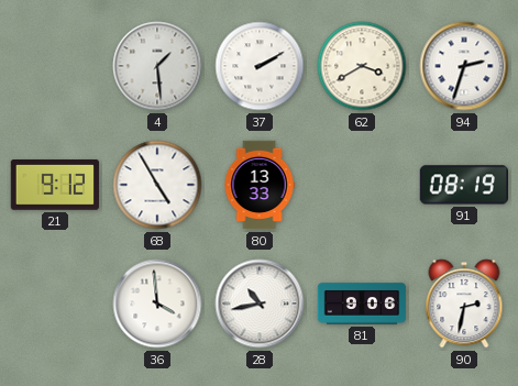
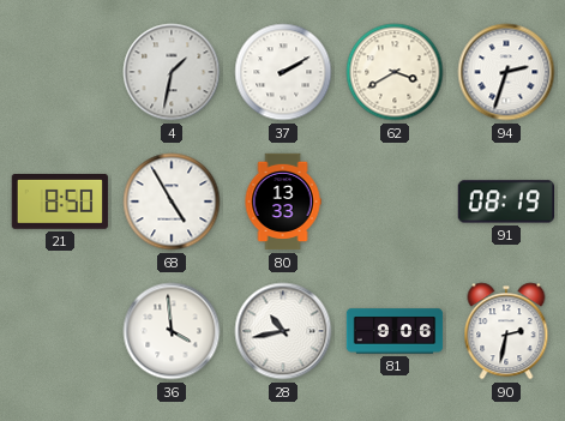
4: 1:29 -> 1:32
21: 9:12 -> 8:50
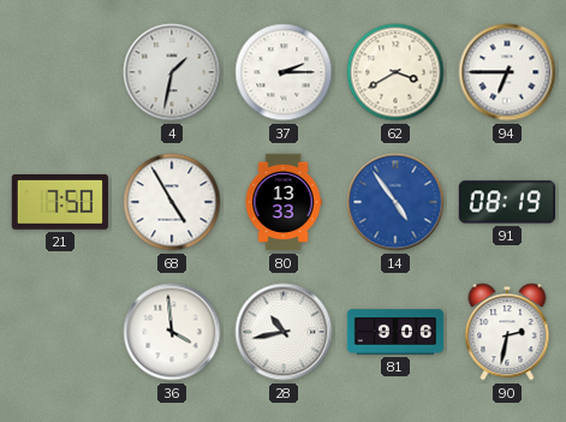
37: 2:10 -> 2:15
94: 2:33 -> 6:45
21: 8:50 -> 7:50
14: none -> 4:54
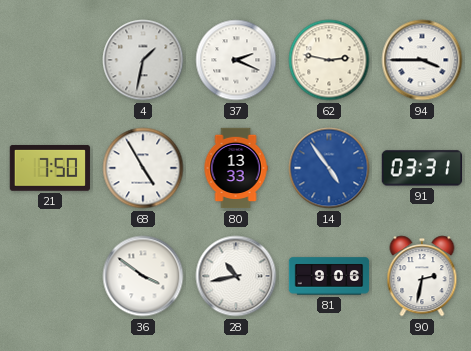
37: 2:15 -> 2:19
62: 3:40 -> 2:47
94: 6:45 -> 3:45
91: 08:19 -> 03:31
36: 3:59 -> 3:51
